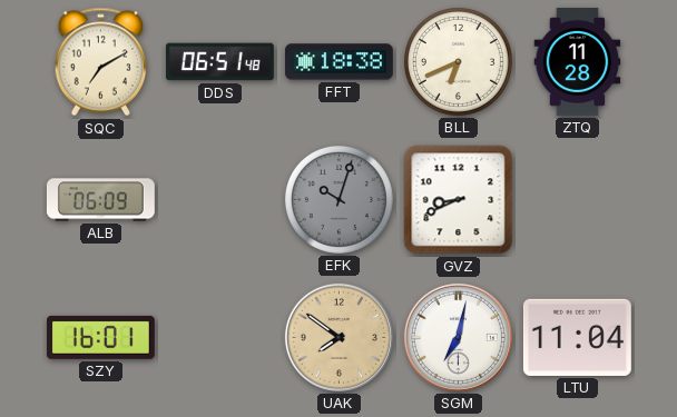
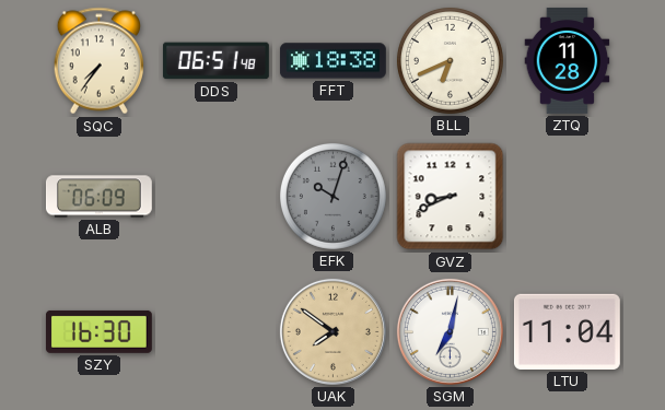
SQC: 7:10 -> 7:36
SZY: 16:01 -> 16:30
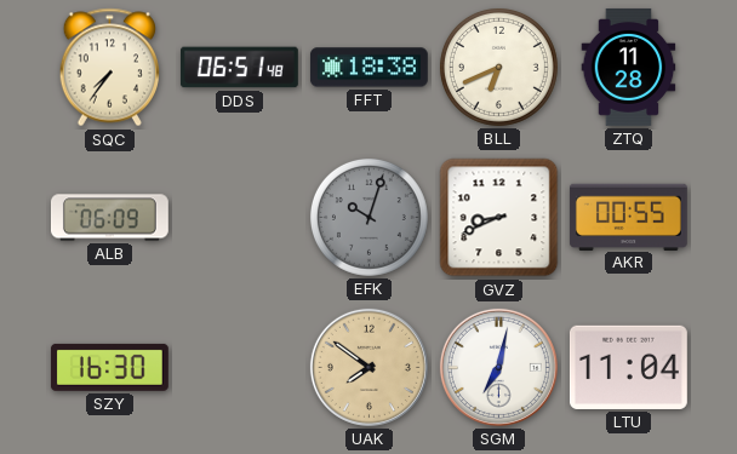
AKR: none -> 00:55
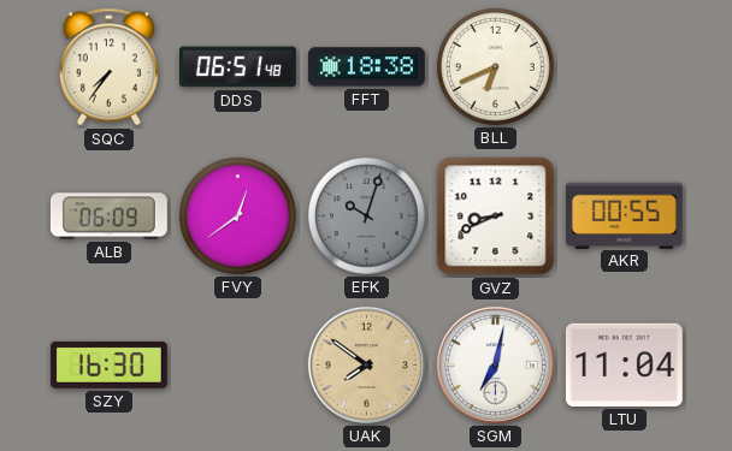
ZTQ: 11:28 -> none
FVY: none -> 12:39
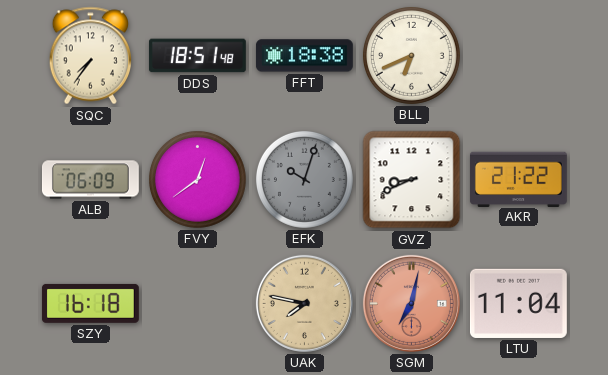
DDS: 06:51 -> 18:51
AKR: 00:55 -> 21:22
SZY: 16:30 -> 16:18
UAK: 7:51 -> 7:47
SGM dial: white -> salmon
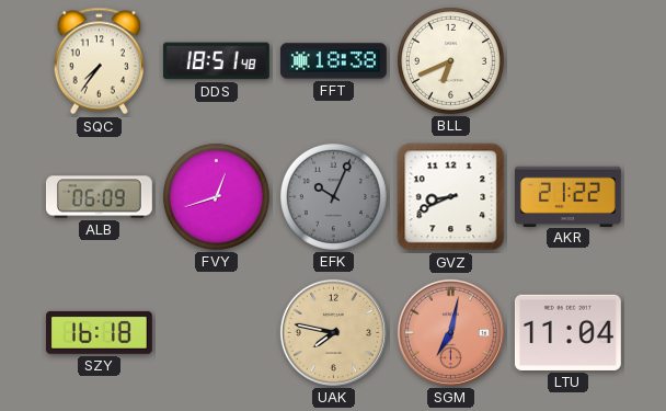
FVY: 12:39 -> 12:42
EFK: 10:03 -> 10:04
